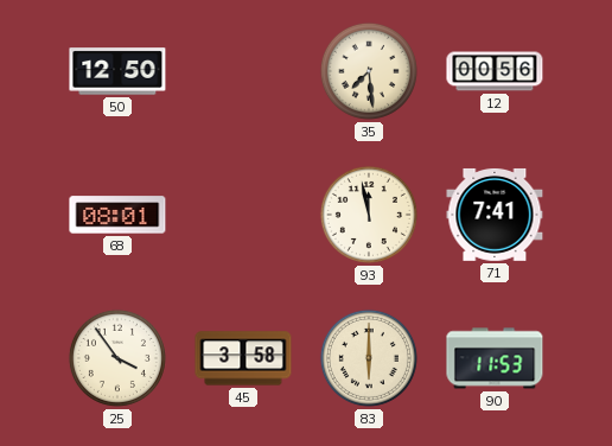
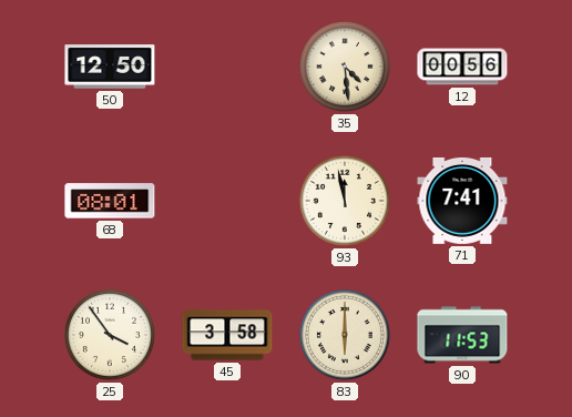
35: 7:29 -> 4:29
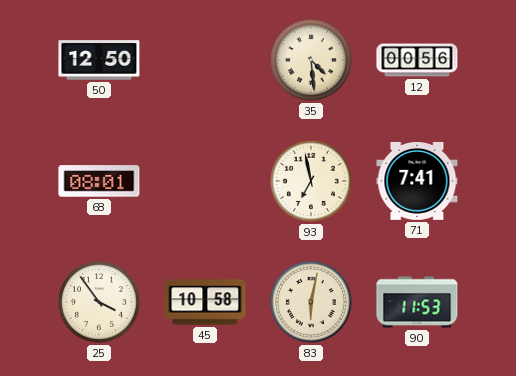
93: 11:58 -> 6:58
45: 3:58 -> 10:58
83: 6:00 -> 6:02
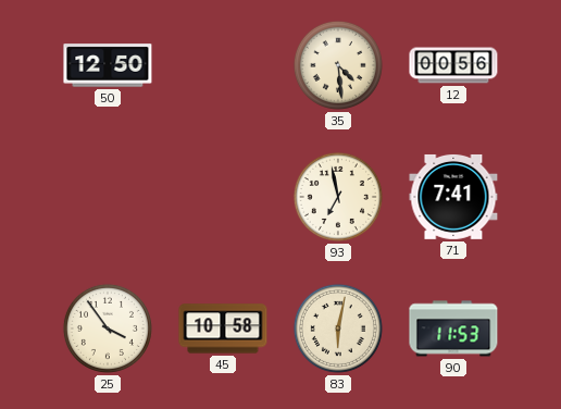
68: 08:01 -> none
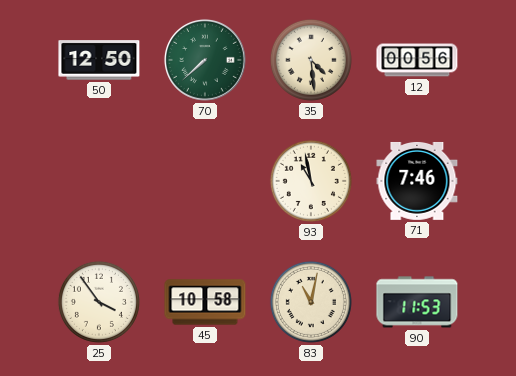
70: none -> 7:38
93: 6:58 -> 10:58
71: 7:41 -> 7:46
83: 6:02 -> 11:02
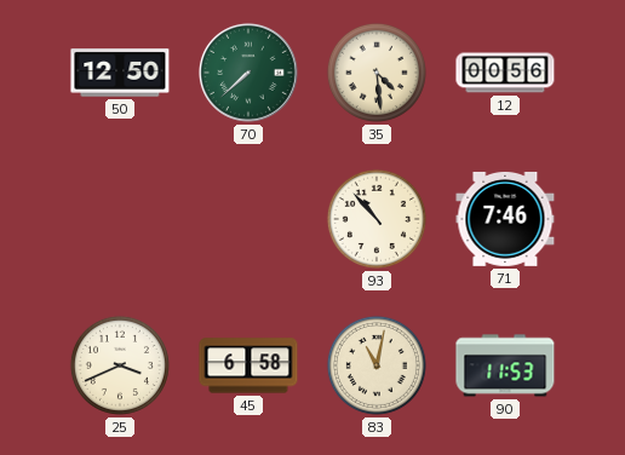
93: 10:58 -> 10:53
25: 3:54 -> 3:41
45: 10:58 -> 6:58
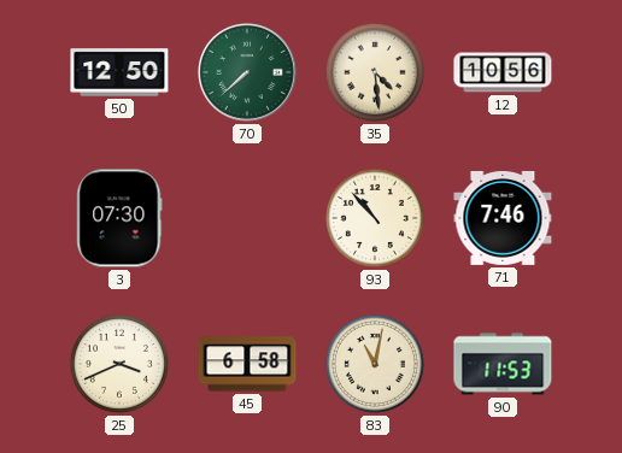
12: 00:56 -> 10:56
3: none -> 07:30
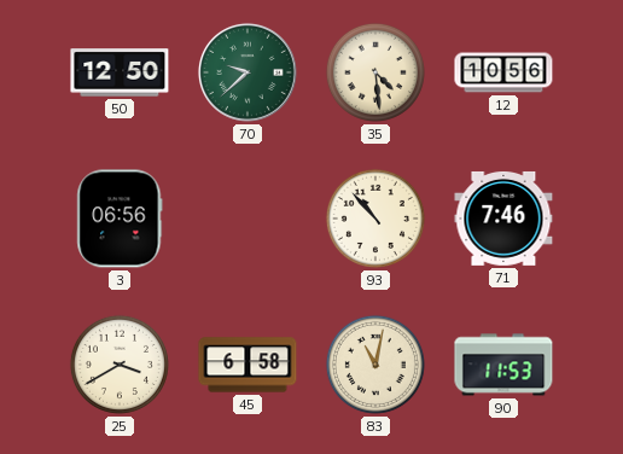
70: 7:38 -> 9:38
3: 07:30 -> 06:56
25: 3:41 -> 3:40
